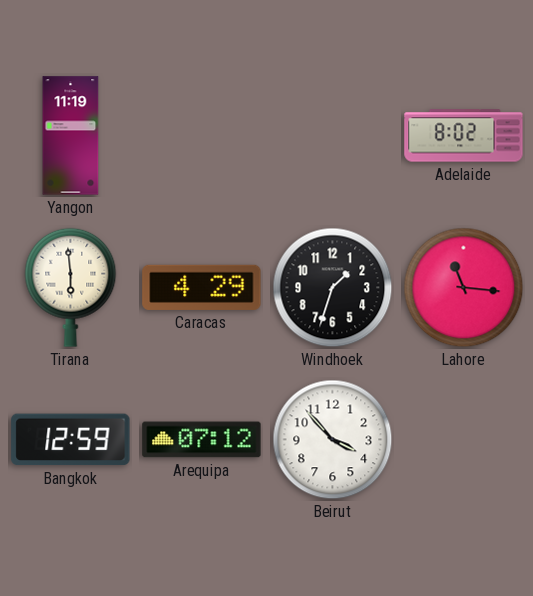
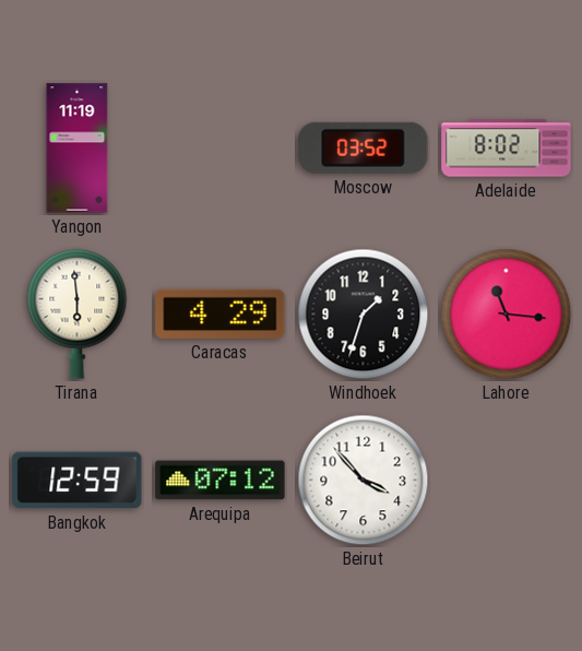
Moscow: none -> 03:52
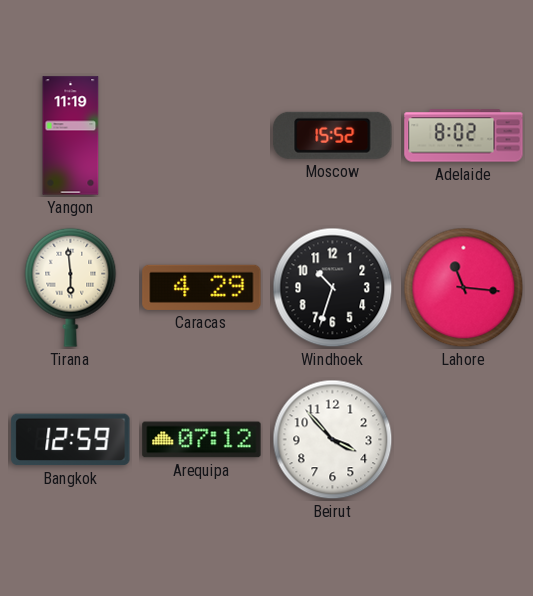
Moscow: 03:52 -> 15:52
Windhoek: 1:33 -> 10:33
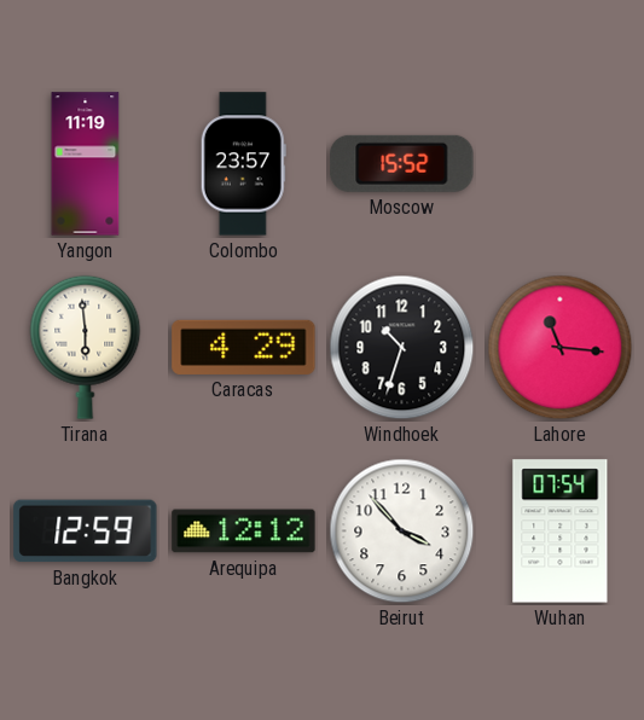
Colombo: none -> 23:57
Adelaide: 8:02 -> none
Arequipa: 07:12 -> 12:12
Wuhan: none -> 07:54
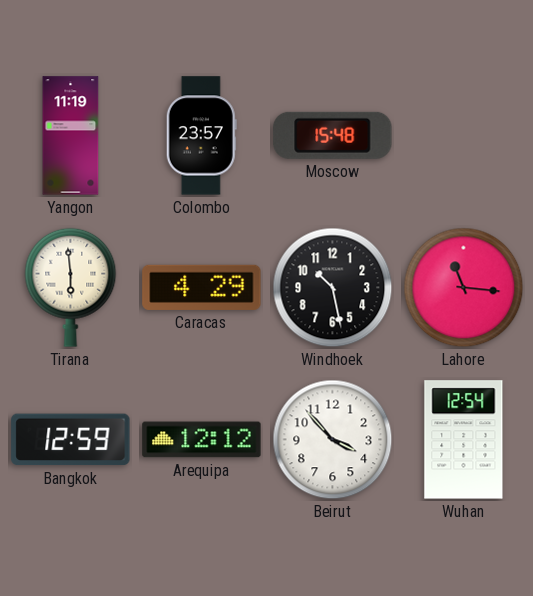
Moscow: 15:52 -> 15:48
Windhoek: 10:33 -> 10:28
Wuhan: 07:54 -> 12:54
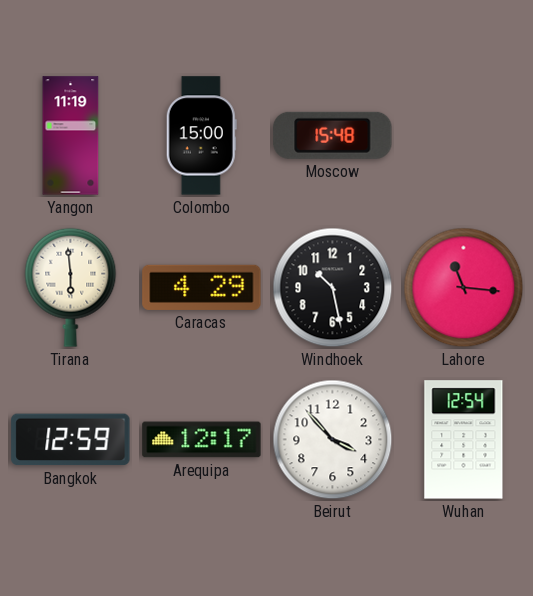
Colombo: 23:57 -> 15:00
Arequipa: 12:12 -> 12:17
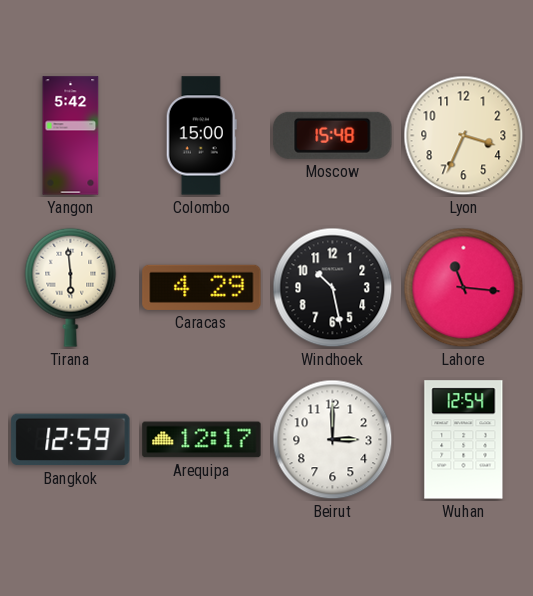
Yangon: 11:19 -> 5:42
Lyon: none -> 3:34
Beirut: 3:53 -> 3:00
